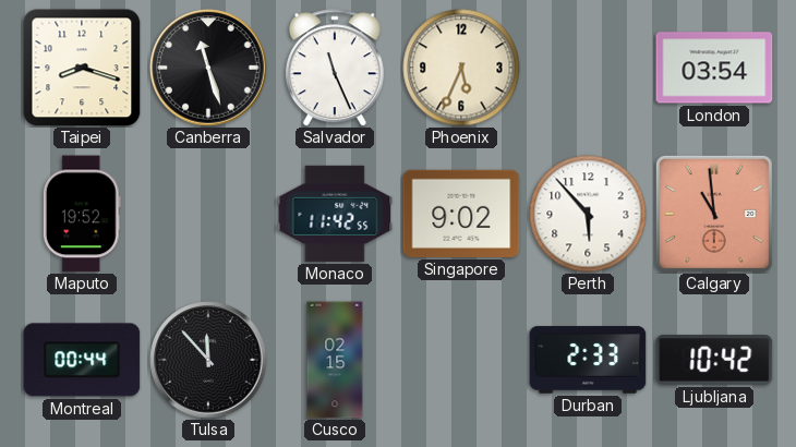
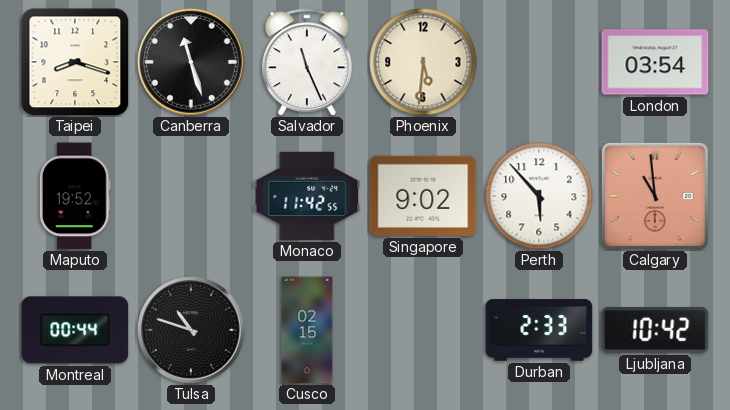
Phoenix: 5:34 -> 5:31
Tulsa: 11:53 -> 10:48
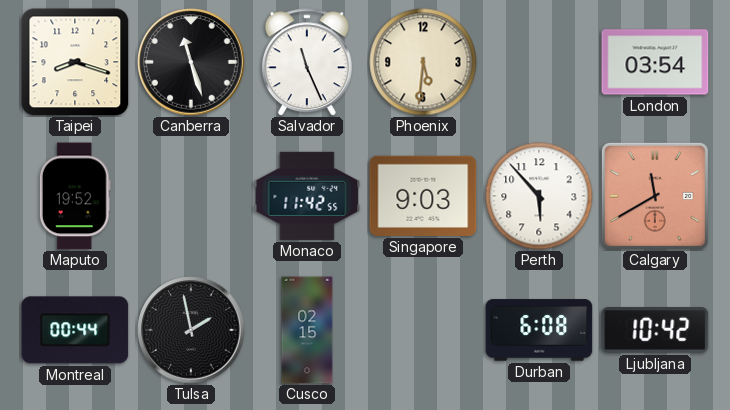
Singapore: 9:02 -> 9:03
Calgary: 10:59 -> 11:40
Tulsa: 10:48 -> 1:58
Durban: 2:33 -> 6:08
